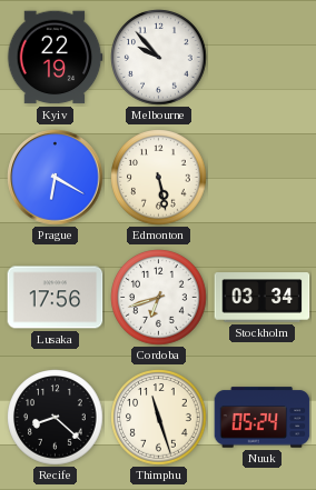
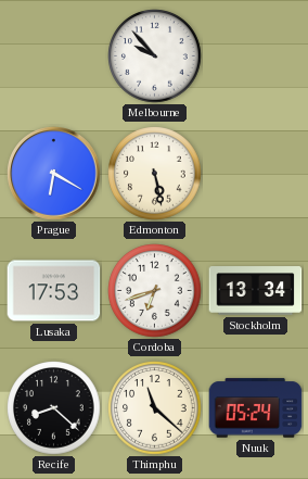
Kyiv: 22:19 -> none
Lusaka: 17:56 -> 17:53
Stockholm: 03:34 -> 13:34
Thimphu: 11:27 -> 11:22
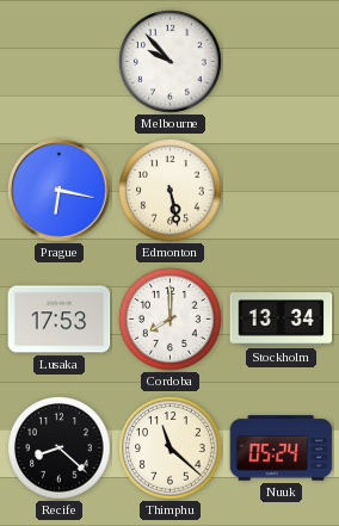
Prague: 6:20 -> 6:17
Cordoba: 6:42 -> 8:00
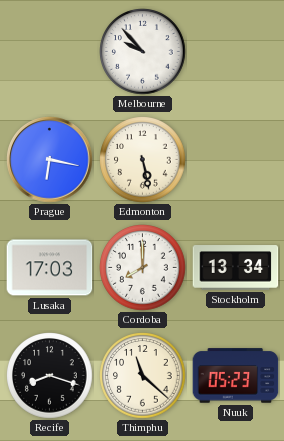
Lusaka: 17:53 -> 17:03
Recife: 8:22 -> 8:18
Nuuk: 05:24 -> 05:23
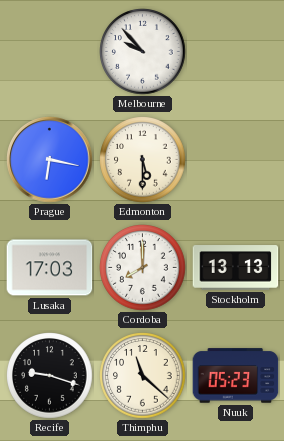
Edmonton: 5:28 -> 5:30
Stockholm: 13:34 -> 13:13
Recife: 8:18 -> 9:18
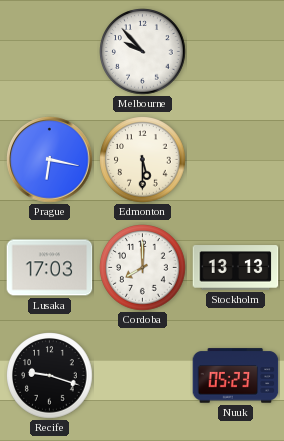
Thimphu: 11:22 -> none
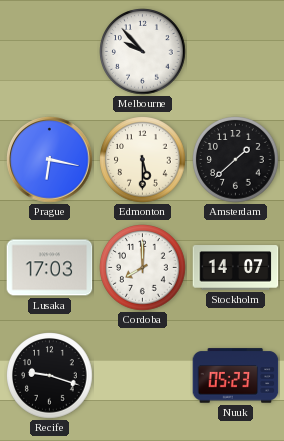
Amsterdam: none -> 1:38
Stockholm: 13:13 -> 14:07
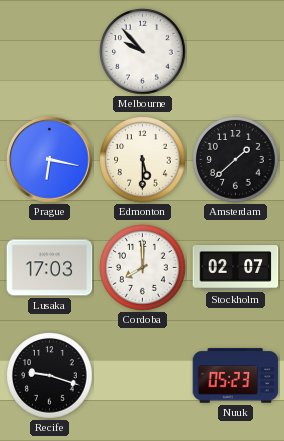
Stockholm: 14:07 -> 02:07
